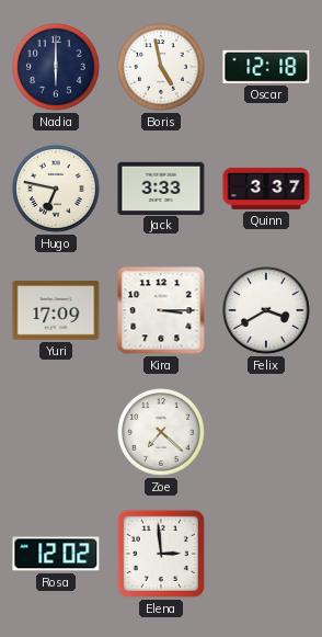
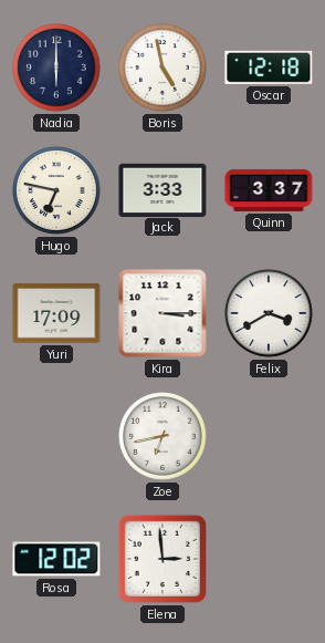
Zoe: 7:22 -> 6:43
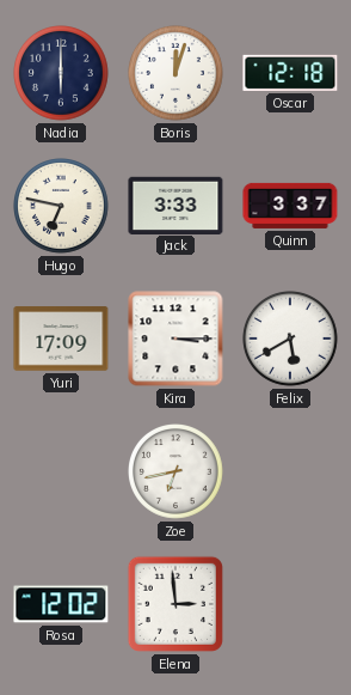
Boris: 4:58 -> 12:03
Felix: 3:40 -> 5:40
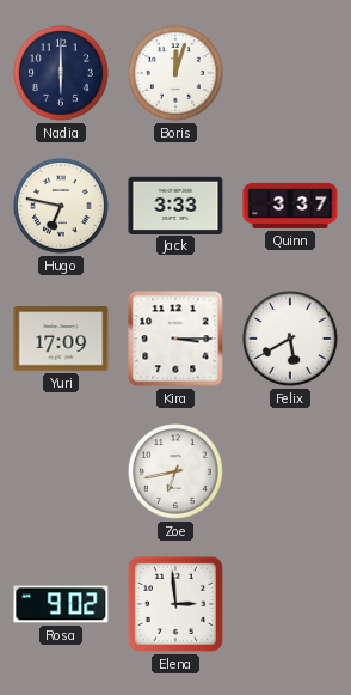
Oscar: 12:18 -> none
Rosa: 12:02 -> 9:02
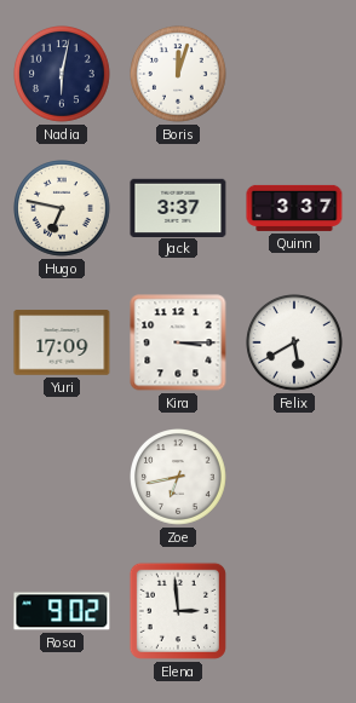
Nadia: 6:00 -> 6:02
Jack: 3:33 -> 3:37
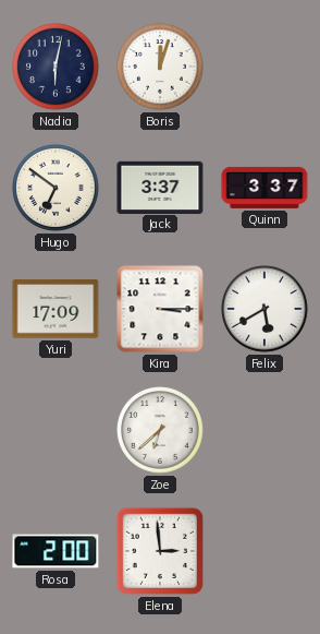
Hugo: 6:47 -> 6:51
Zoe: 6:43 -> 6:38
Rosa: 9:02 -> 2:00
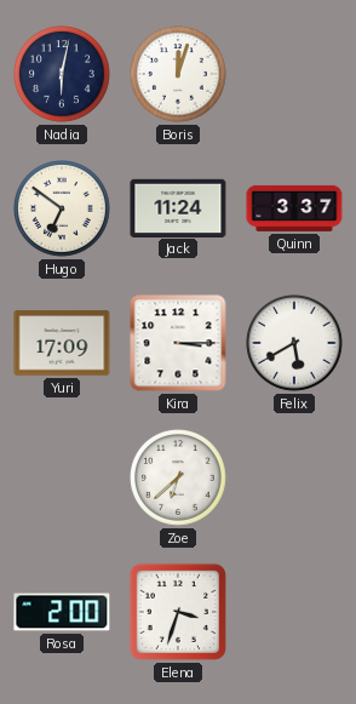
Jack: 3:37 -> 11:24
Elena: 2:59 -> 3:33
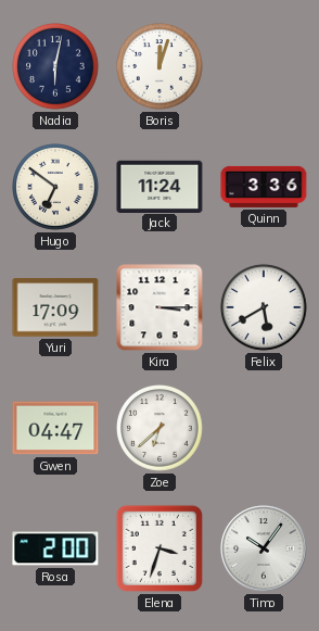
Quinn: 3:37 -> 3:36
Gwen: none -> 04:47
Timo: none -> 10:06
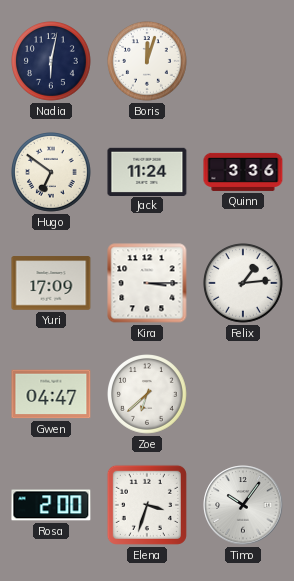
Felix: 5:40 -> 1:14
